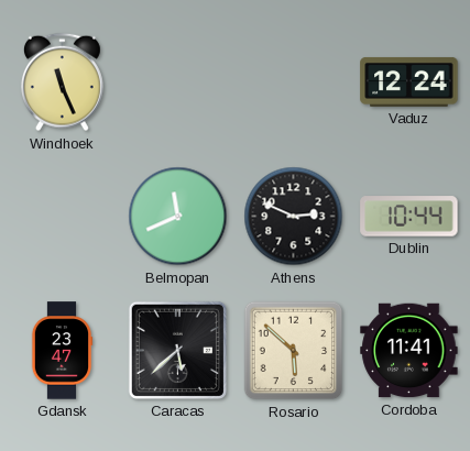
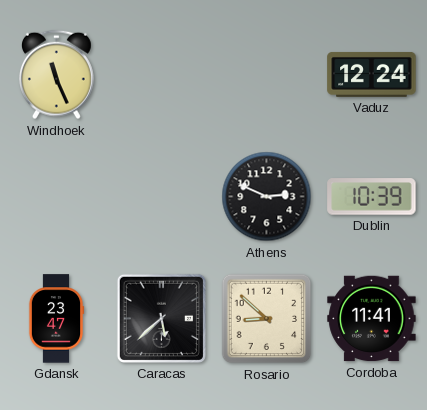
Belmopan: 11:41 -> none
Dublin: 10:44 -> 10:39
Rosario: 5:52 -> 8:52
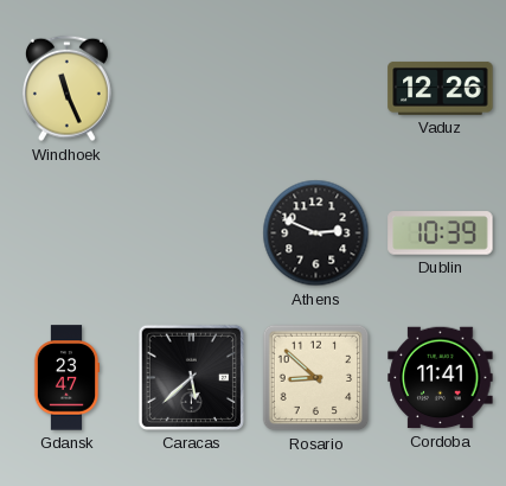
Vaduz: 12:24 -> 12:26
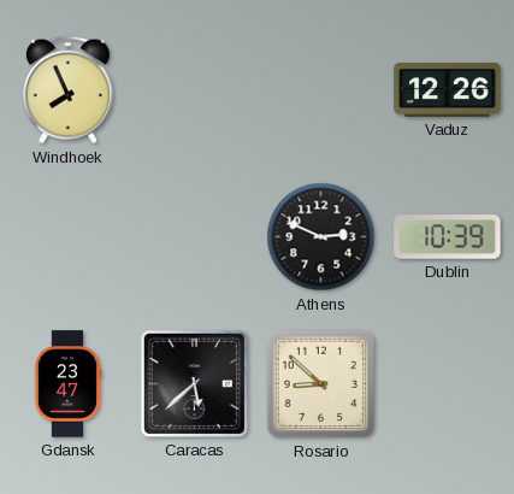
Windhoek: 11:26 -> 7:56
Cordoba: 11:41 -> none
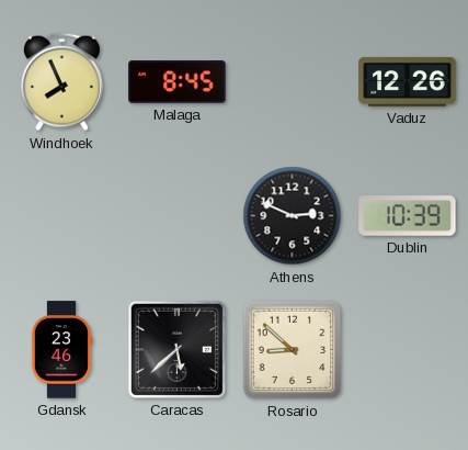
Malaga: none -> 8:45
Gdansk: 23:47 -> 23:46
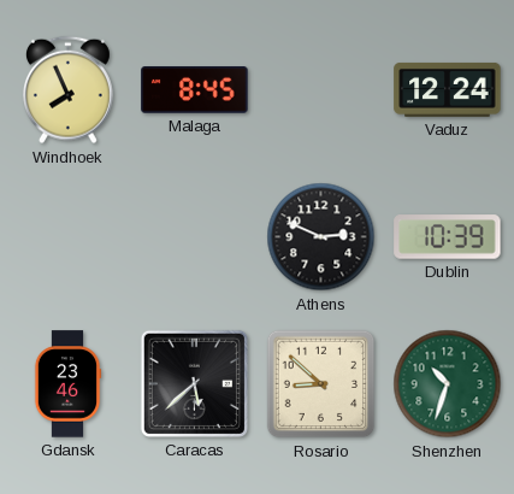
Vaduz: 12:26 -> 12:24
Shenzhen: none -> 10:33
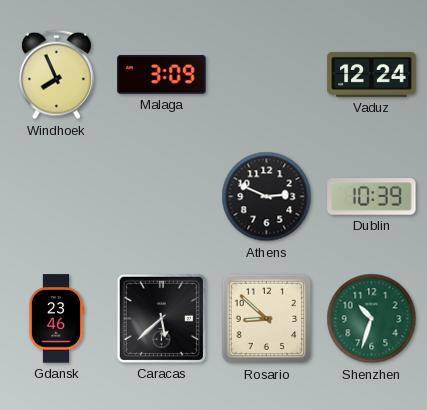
Malaga: 8:45 -> 3:09
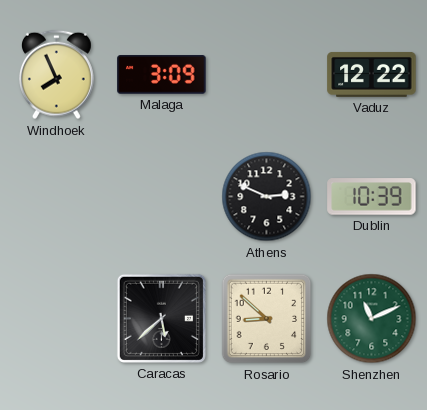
Vaduz: 12:24 -> 12:22
Gdansk: 23:46 -> none
Shenzhen: 10:33 -> 11:11
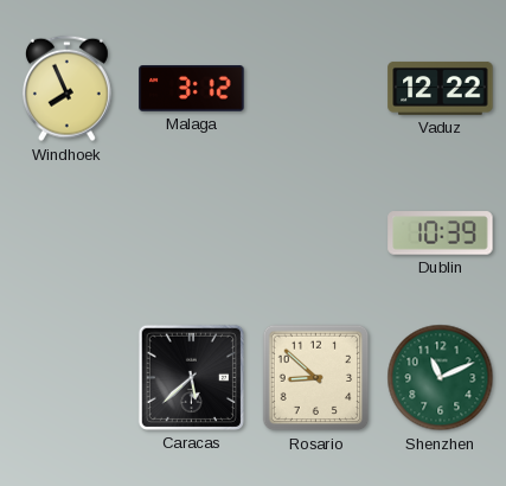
Malaga: 3:09 -> 3:12
Athens: 2:49 -> none
